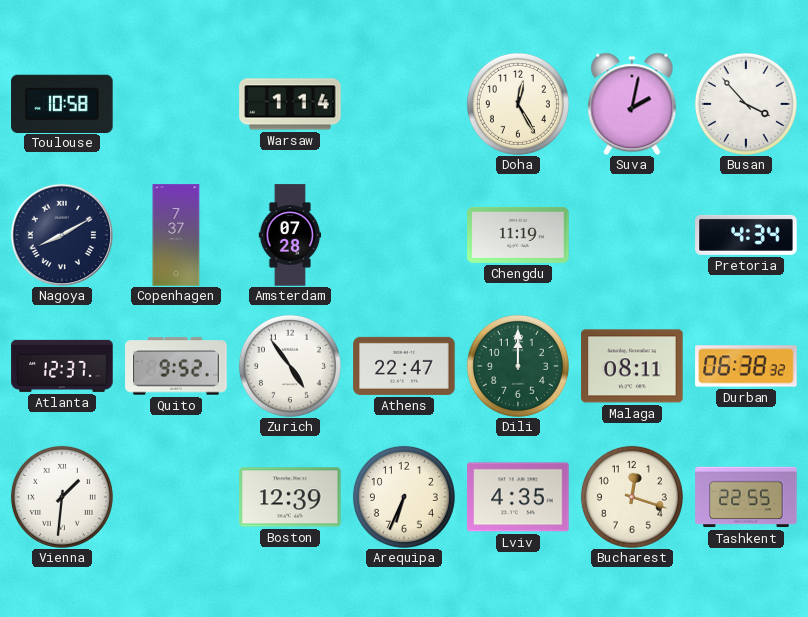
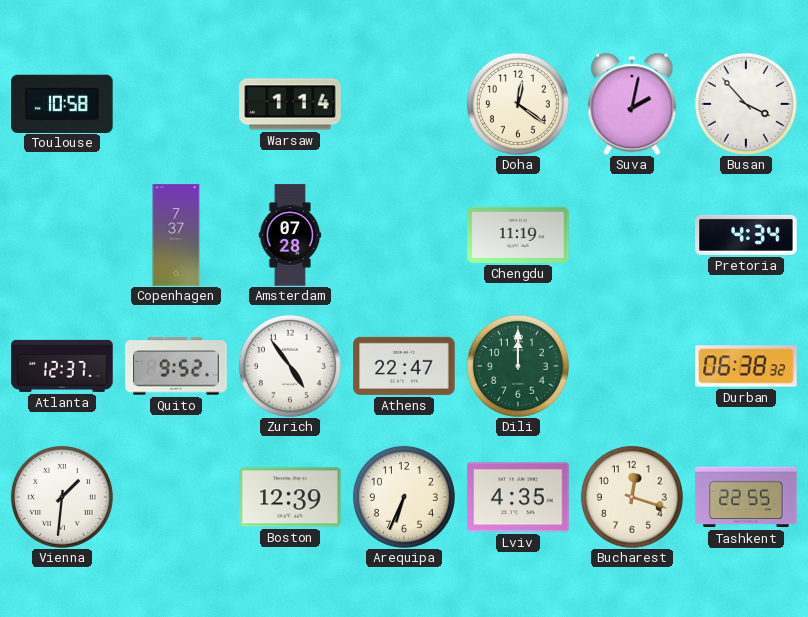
Doha: 12:25 -> 12:21
Nagoya: 8:10 -> none
Malaga: 08:11 -> none
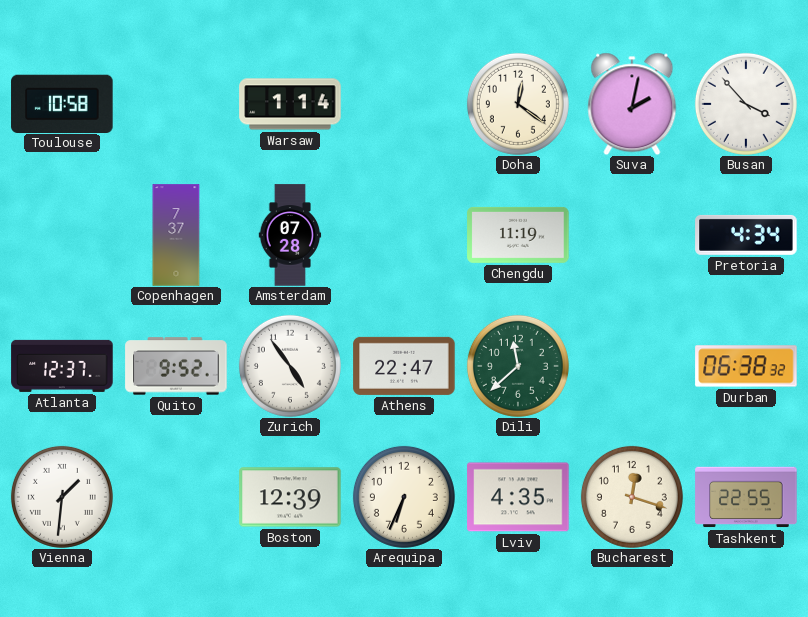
Dili: 12:00 -> 11:38
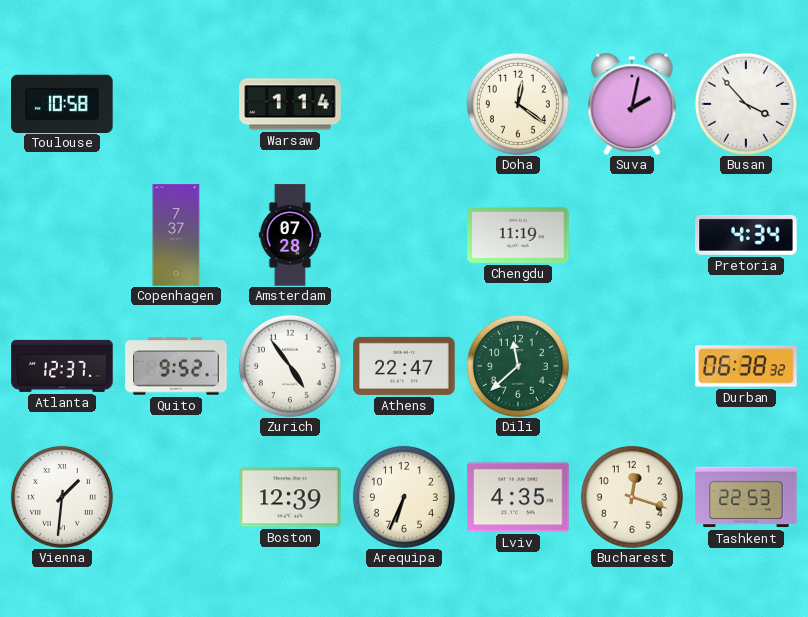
Tashkent: 22:55 -> 22:53
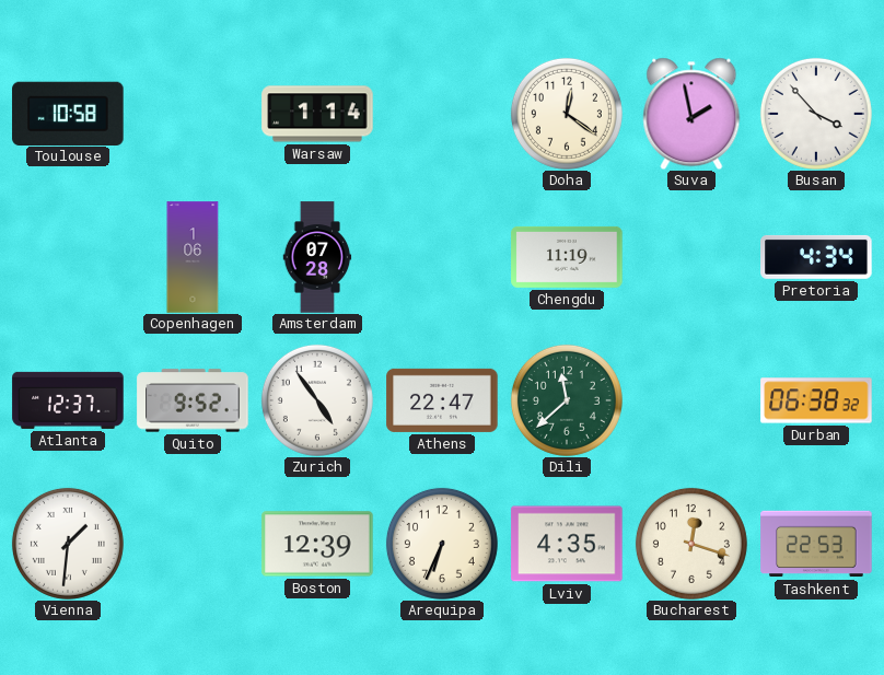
Suva: 2:02 -> 1:58
Copenhagen: 7:37 -> 1:06
